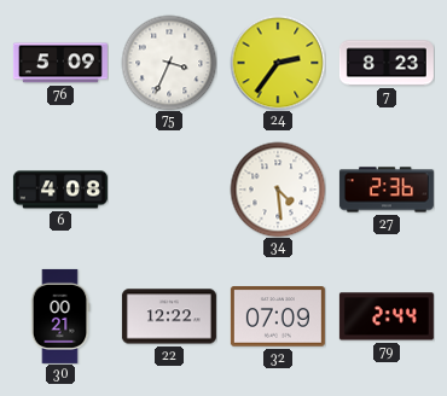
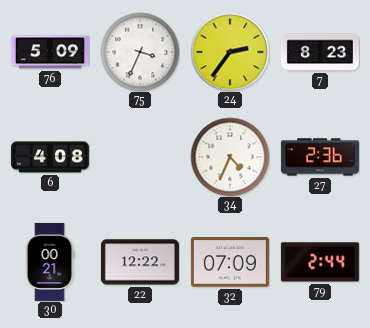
34: 4:29 -> 4:34
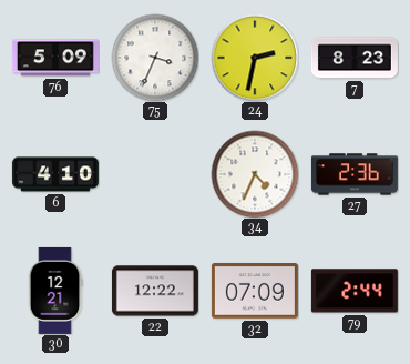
24: 2:36 -> 2:32
6: 4:08 -> 4:10
30: 00:21 -> 12:21
